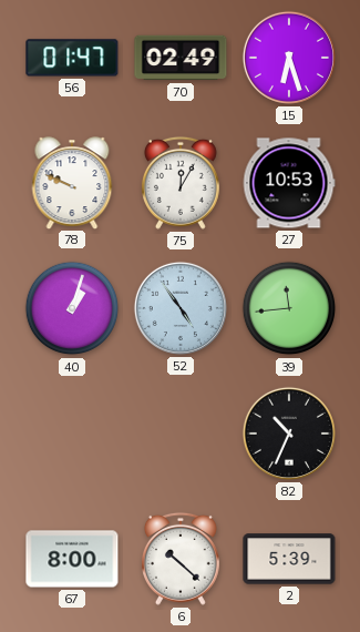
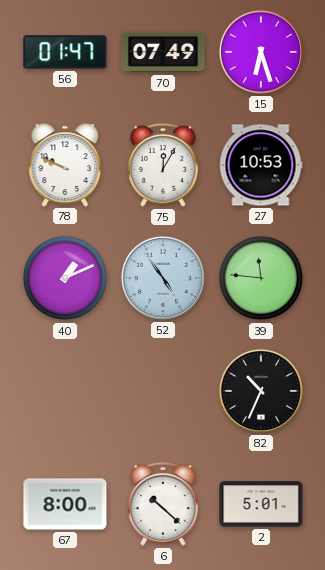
70: 02:49 -> 07:49
40: 1:03 -> 1:11
39: 11:44 -> 11:46
2: 5:39 -> 5:01
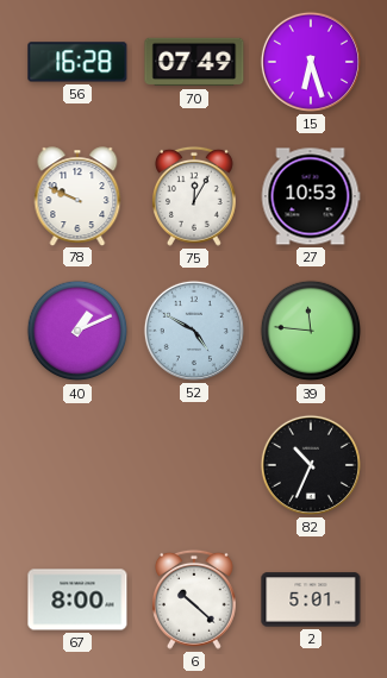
56: 01:47 -> 16:28
52: 4:54 -> 4:50
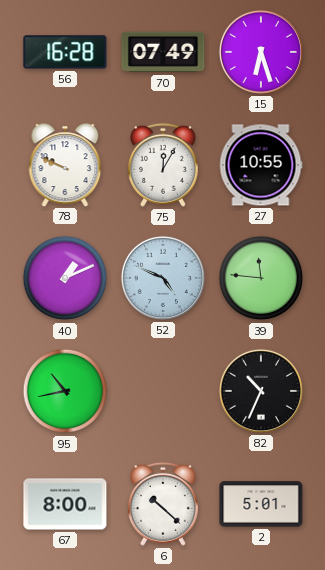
27: 10:53 -> 10:55
52: 4:50 -> 4:49
95: none -> 10:43
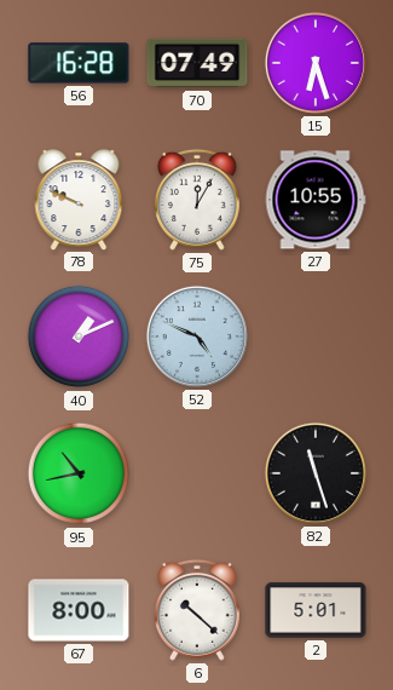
39: 11:46 -> none
82: 10:34 -> 11:27
